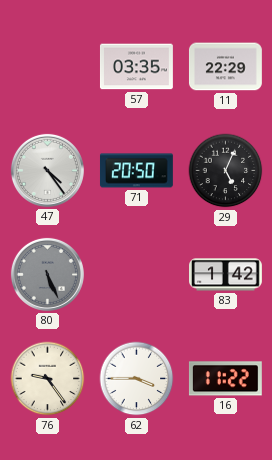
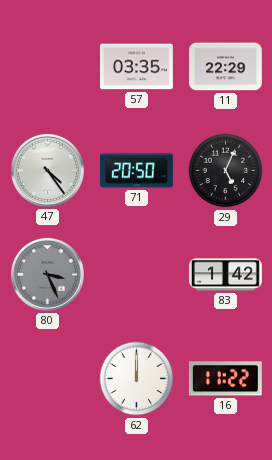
80: 5:26 -> 3:26
76: 9:24 -> none
62: 3:45 -> 12:00
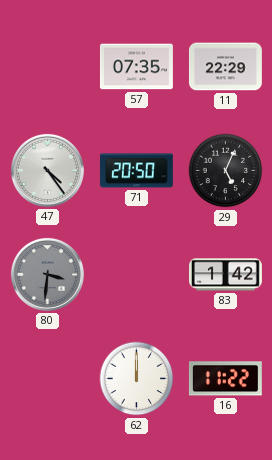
57: 03:35 -> 07:35
80: 3:26 -> 3:31
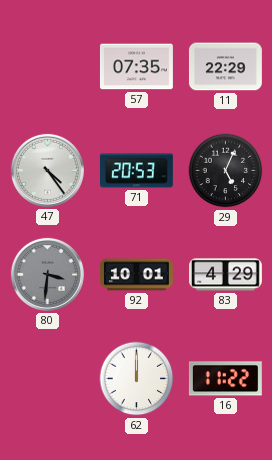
71: 20:50 -> 20:53
92: none -> 10:01
83: 1:42 -> 4:29
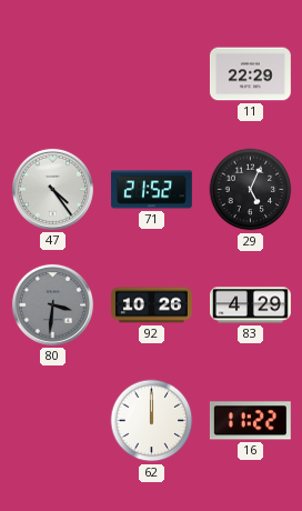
57: 07:35 -> none
71: 20:53 -> 21:52
92: 10:01 -> 10:26
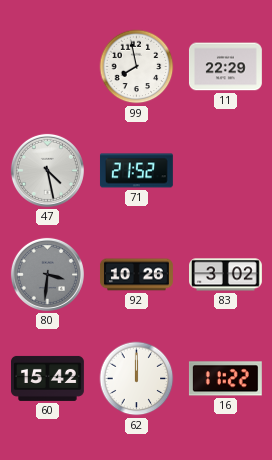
99: none -> 7:58
47: 4:24 -> 4:28
29: 5:04 -> none
83: 4:29 -> 3:02
60: none -> 15:42
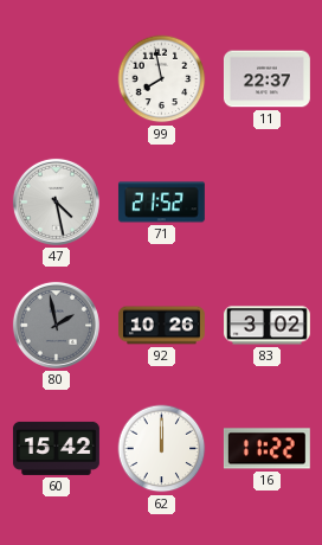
11: 22:29 -> 22:37
80: 3:31 -> 1:58
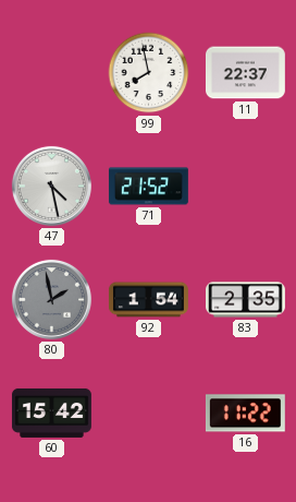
92: 10:26 -> 1:54
83: 3:02 -> 2:35
62: 12:00 -> none
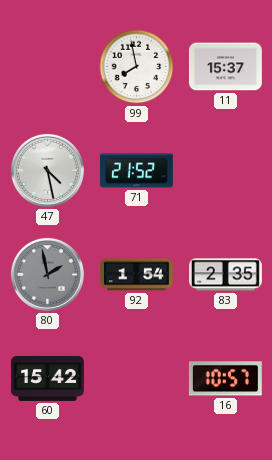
11: 22:37 -> 15:37
16: 11:22 -> 10:57
